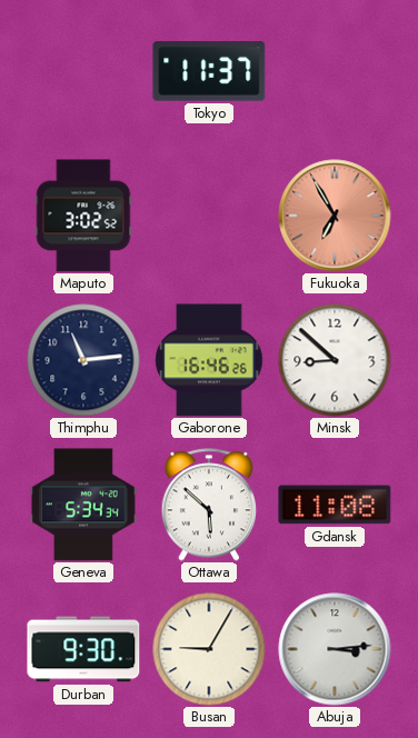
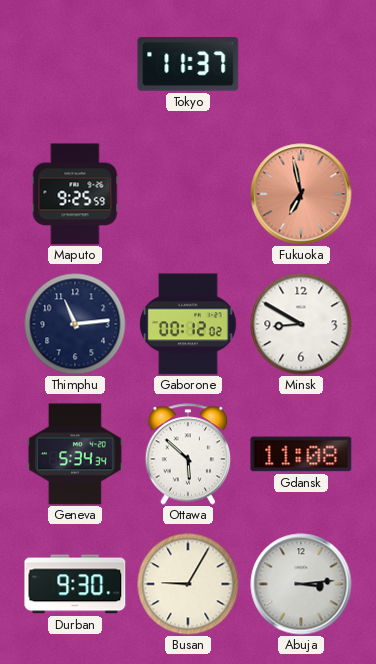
Maputo: 3:02 -> 9:25
Fukuoka: 6:55 -> 6:58
Gaborone: 16:46 -> 00:12
Minsk: 8:52 -> 8:50
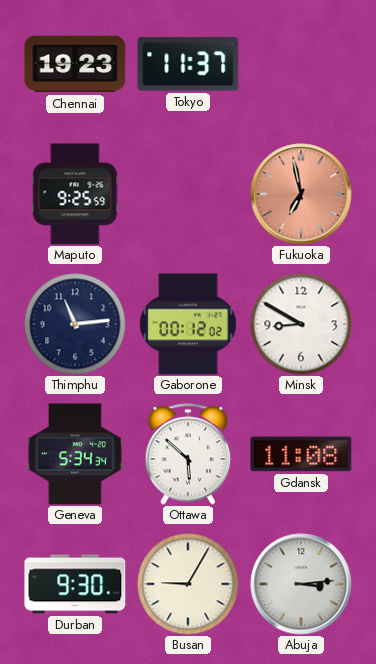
Chennai: none -> 19:23
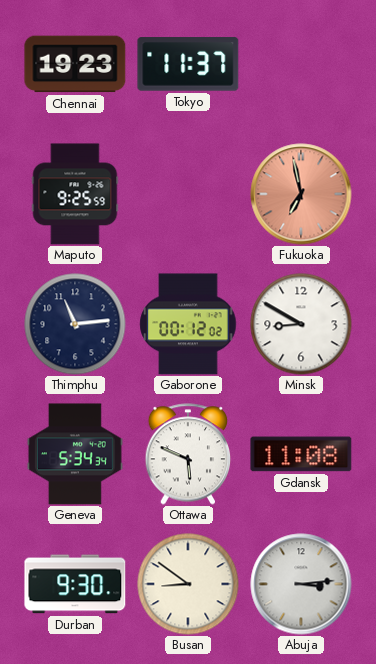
Ottawa: 5:52 -> 5:49
Busan: 9:05 -> 8:51
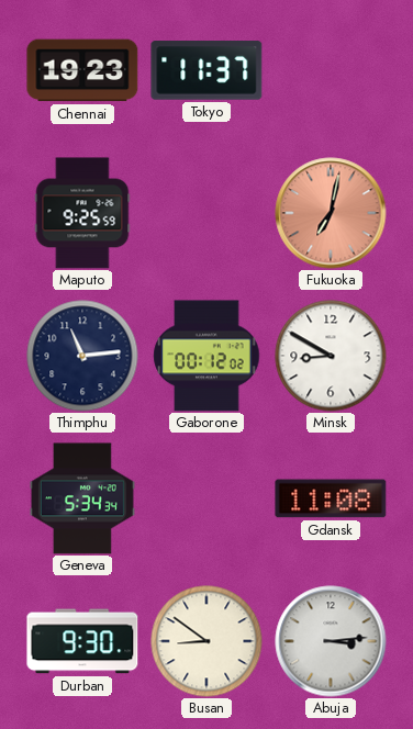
Fukuoka: 6:58 -> 7:02
Ottawa: 5:49 -> none
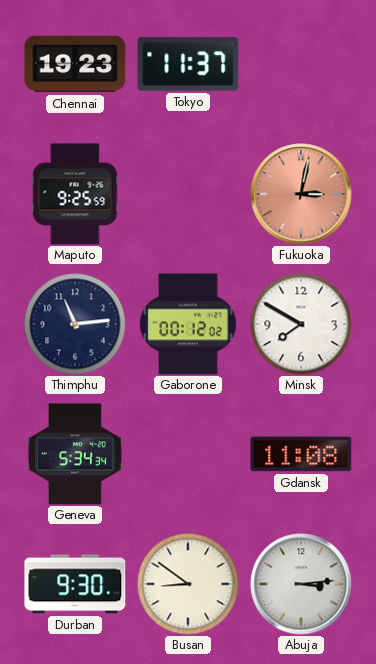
Fukuoka: 7:02 -> 3:02
Minsk: 8:50 -> 7:50
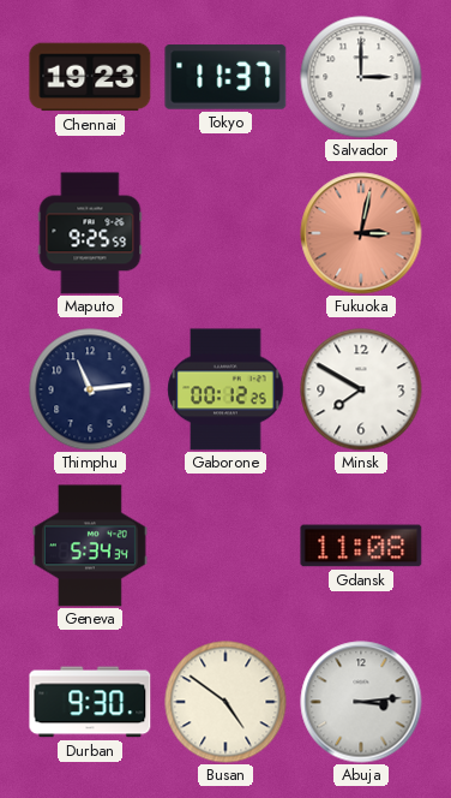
Salvador: none -> 3:00
Gaborone: 00:12:02 -> 00:12:25
Busan: 8:51 -> 4:51
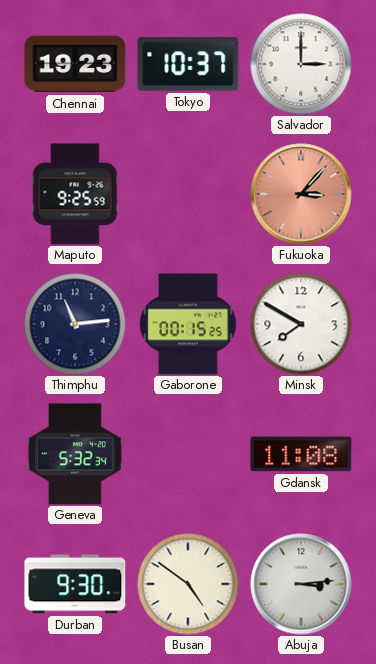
Tokyo: 11:37 -> 10:37
Fukuoka: 3:02 -> 3:07
Gaborone: 00:12 -> 00:15
Geneva: 5:34 -> 5:32
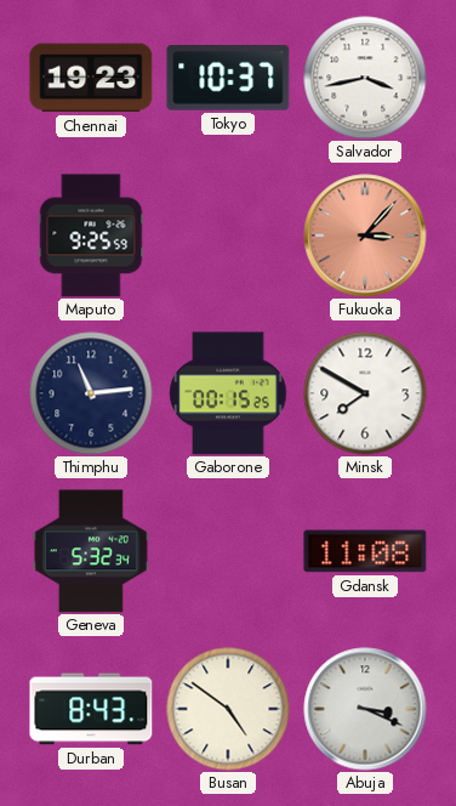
Salvador: 3:00 -> 3:43
Durban: 9:30 -> 8:43
Abuja: 3:14 -> 3:19
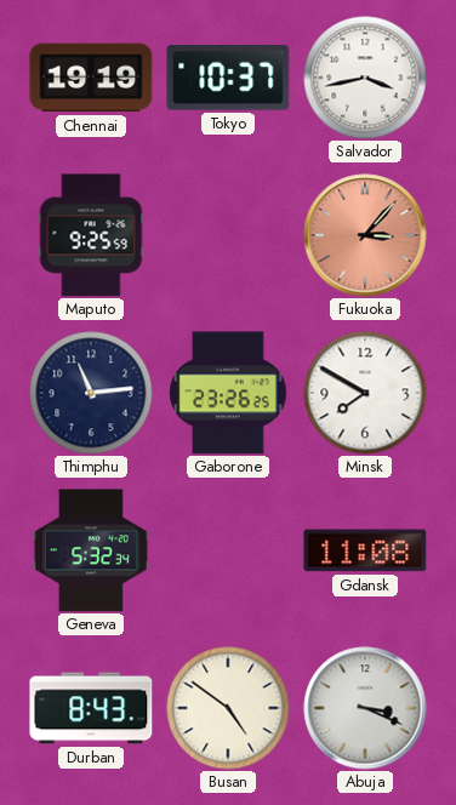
Chennai: 19:23 -> 19:19
Gaborone: 00:15 -> 23:26
